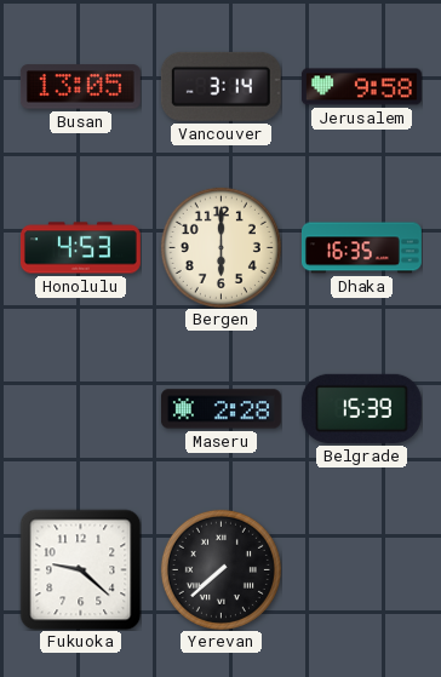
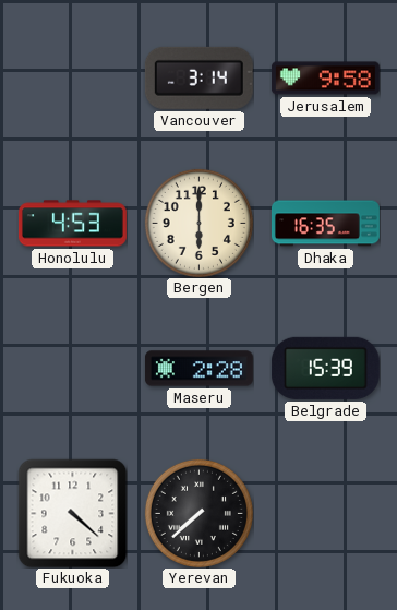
Busan: 13:05 -> none
Fukuoka: 9:22 -> 4:22
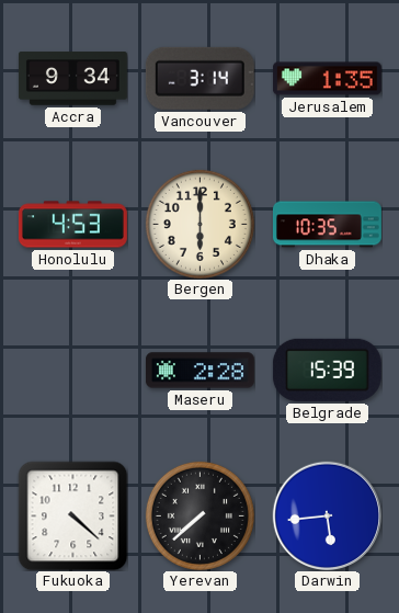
Accra: none -> 9:34
Jerusalem: 9:58 -> 1:35
Dhaka: 16:35 -> 10:35
Darwin: none -> 5:44
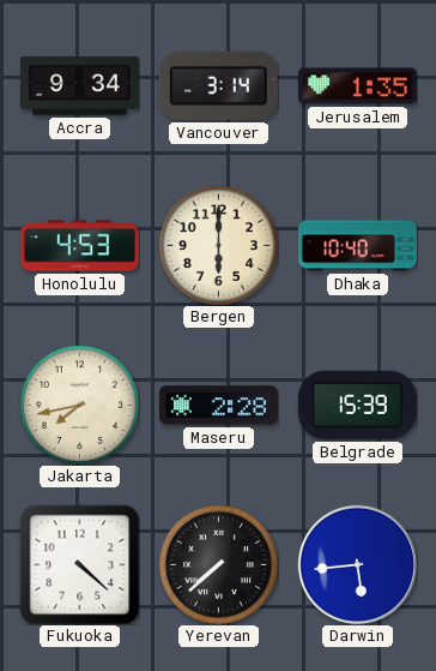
Dhaka: 10:35 -> 10:40
Jakarta: none -> 7:43
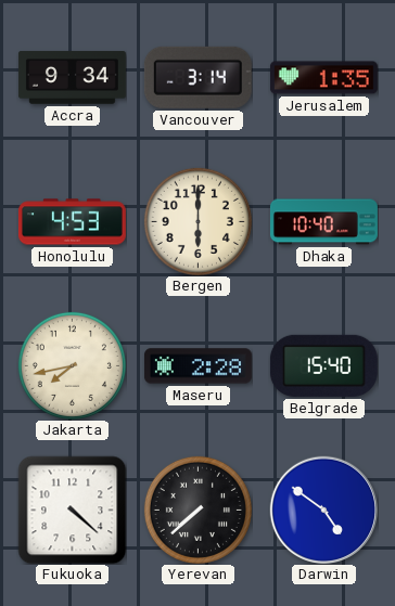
Belgrade: 15:39 -> 15:40
Darwin: 5:44 -> 4:51
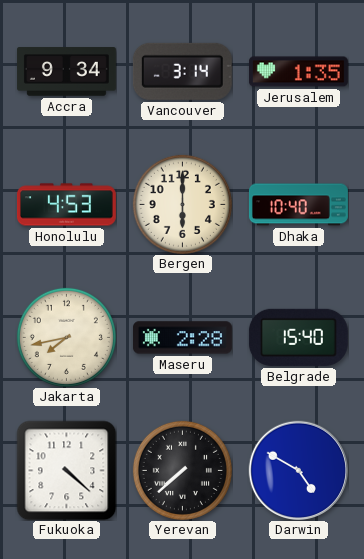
Darwin: 4:51 -> 4:50
